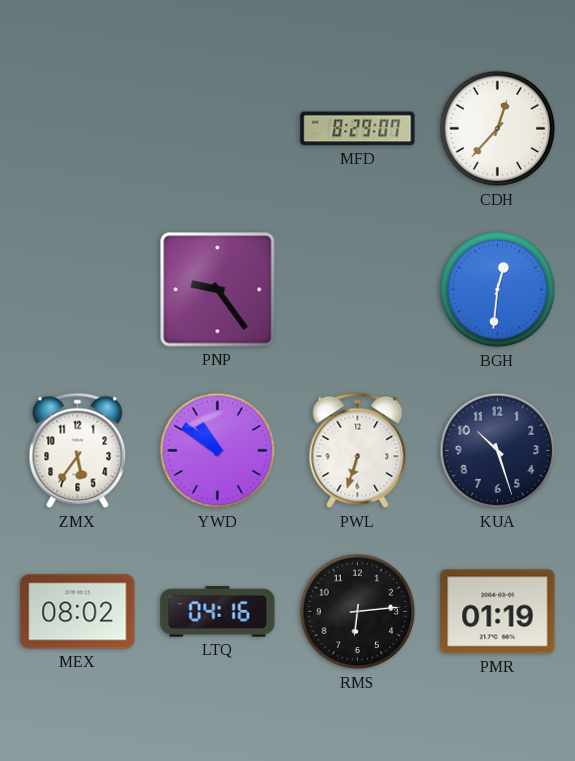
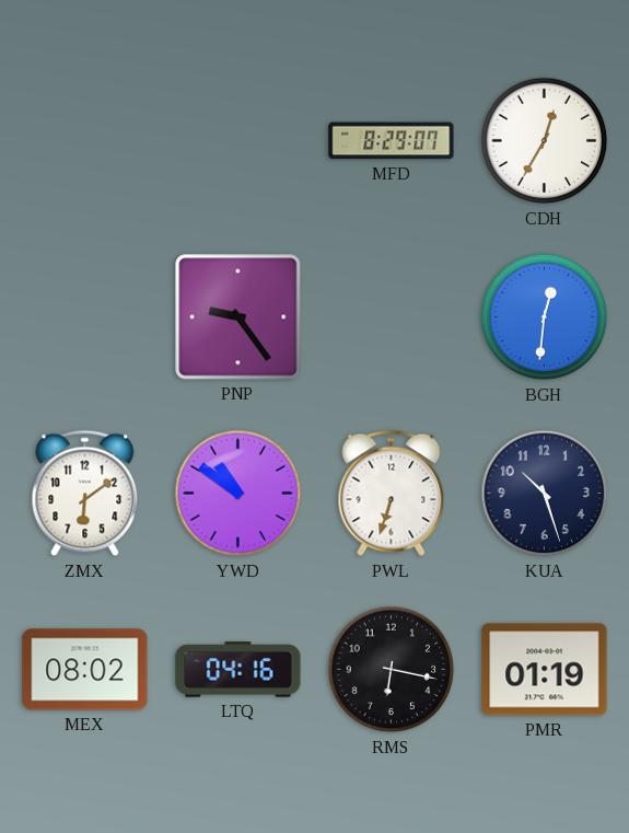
CDH: 12:37 -> 12:35
ZMX: 5:36 -> 6:09
RMS: 6:14 -> 6:17
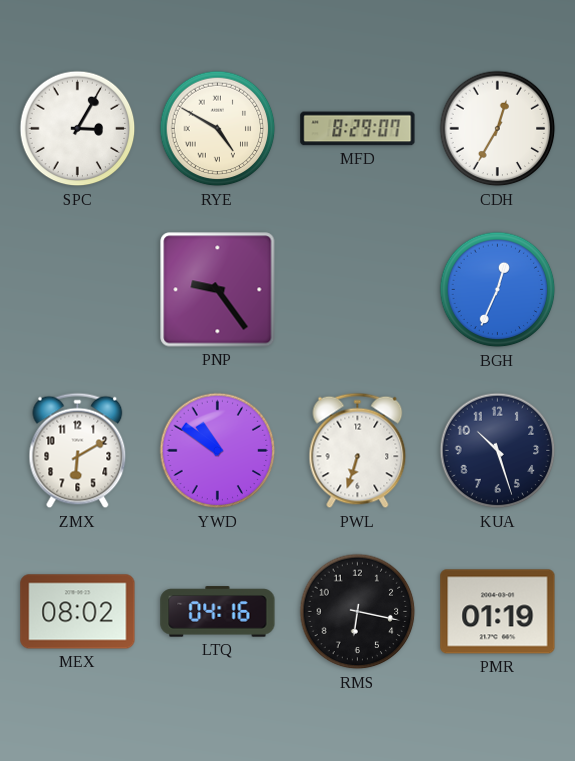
SPC: none -> 3:05
RYE: none -> 4:50
BGH: 12:31 -> 12:34
ZMX: 6:09 -> 6:10
